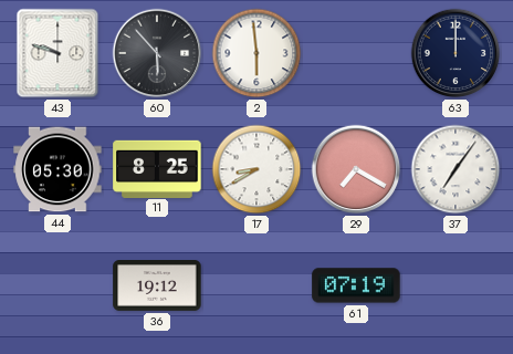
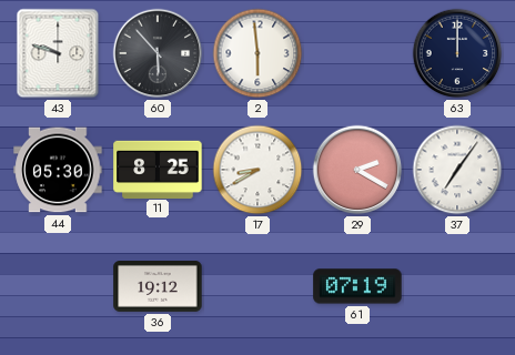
29: 7:20 -> 2:20
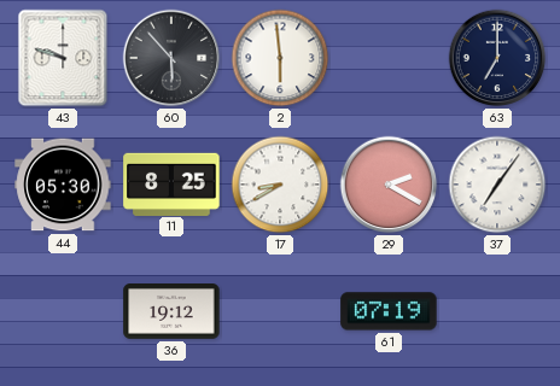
63: 12:00 -> 7:00
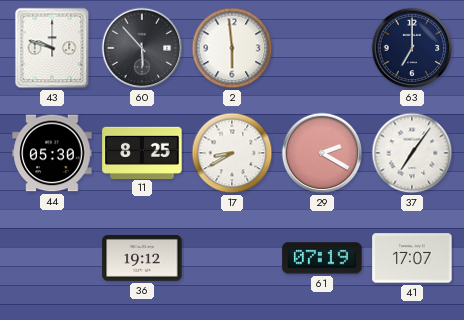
41: none -> 17:07
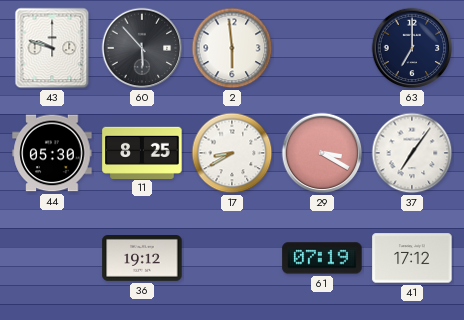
29: 2:20 -> 3:20
41: 17:07 -> 17:12
